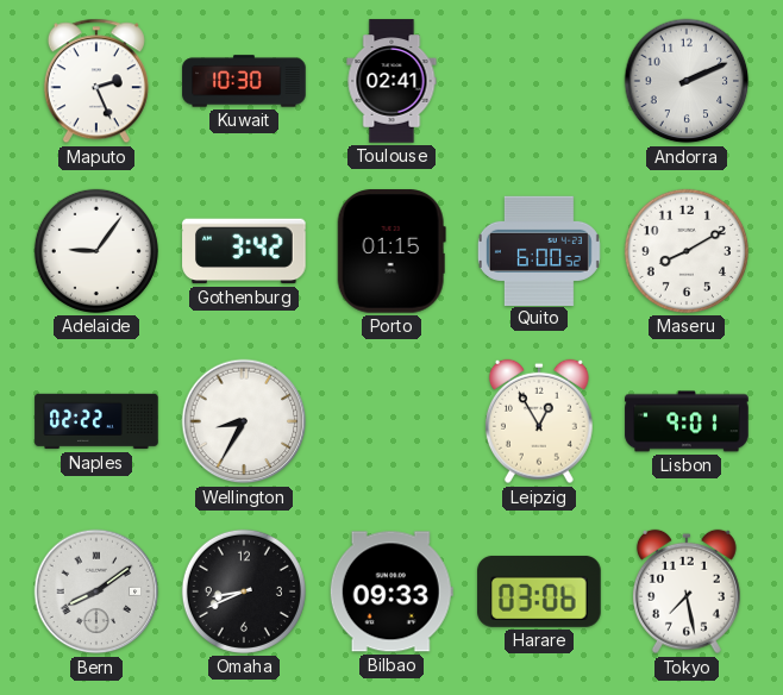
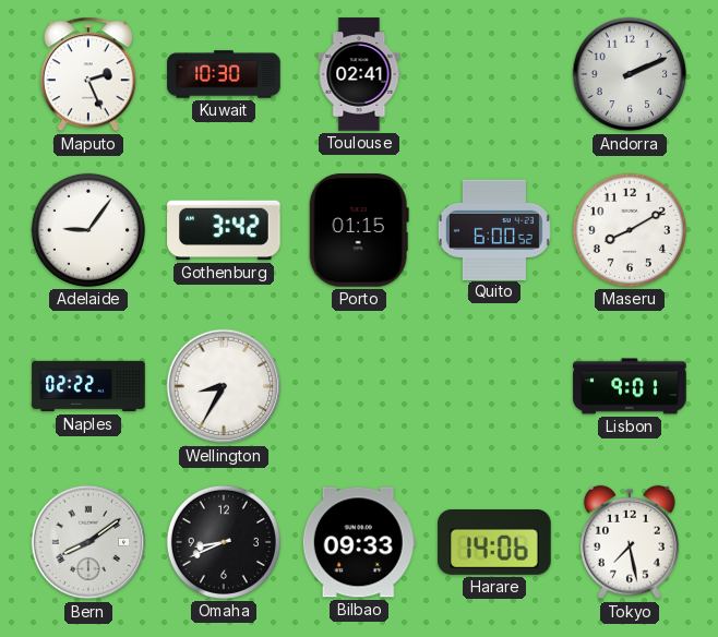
Leipzig: 12:55 -> none
Harare: 03:06 -> 14:06
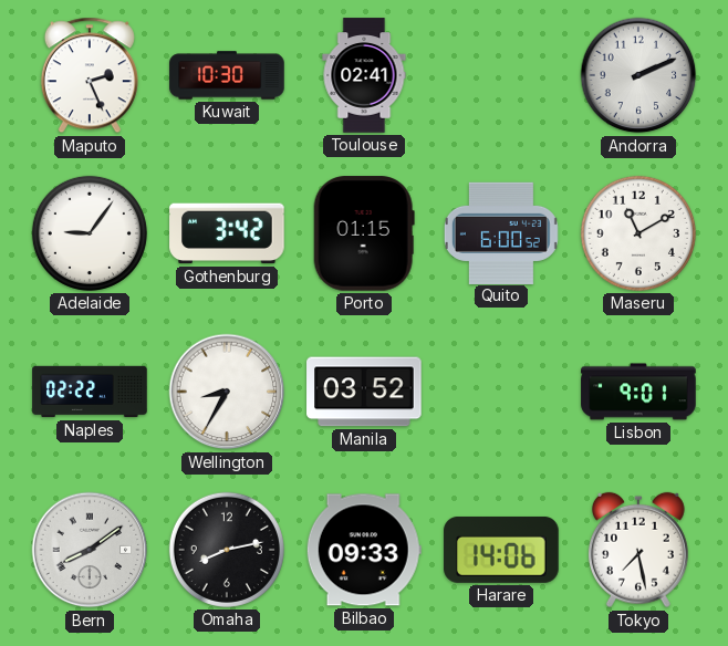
Maseru: 8:10 -> 11:10
Manila: none -> 03:52
Omaha: 8:41 -> 8:13
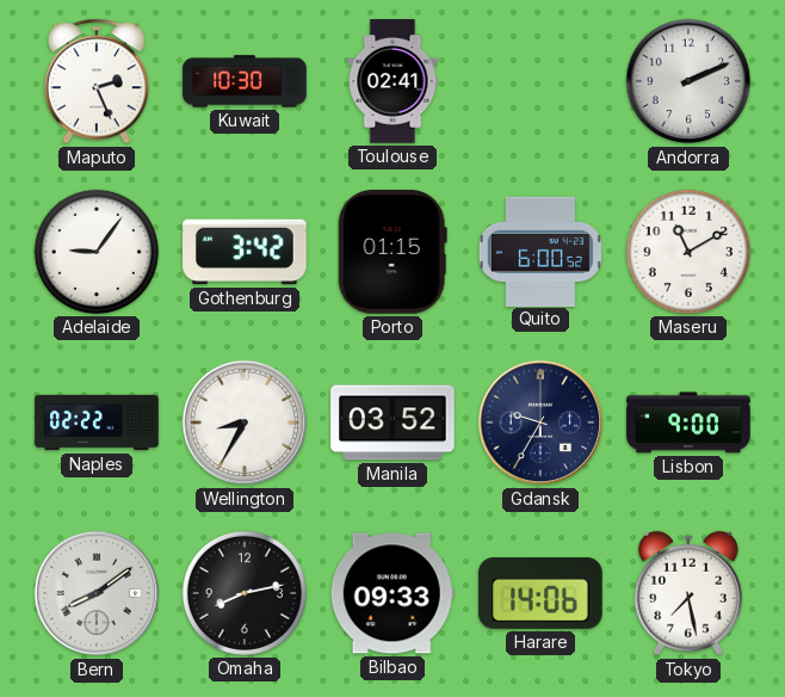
Gdansk: none -> 9:35
Lisbon: 9:01 -> 9:00
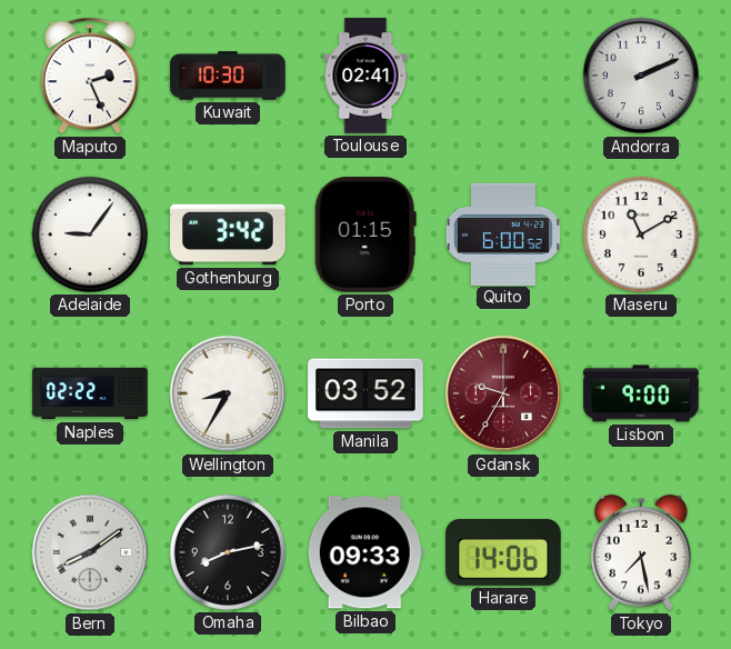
Gdansk dial: navy -> burgundy
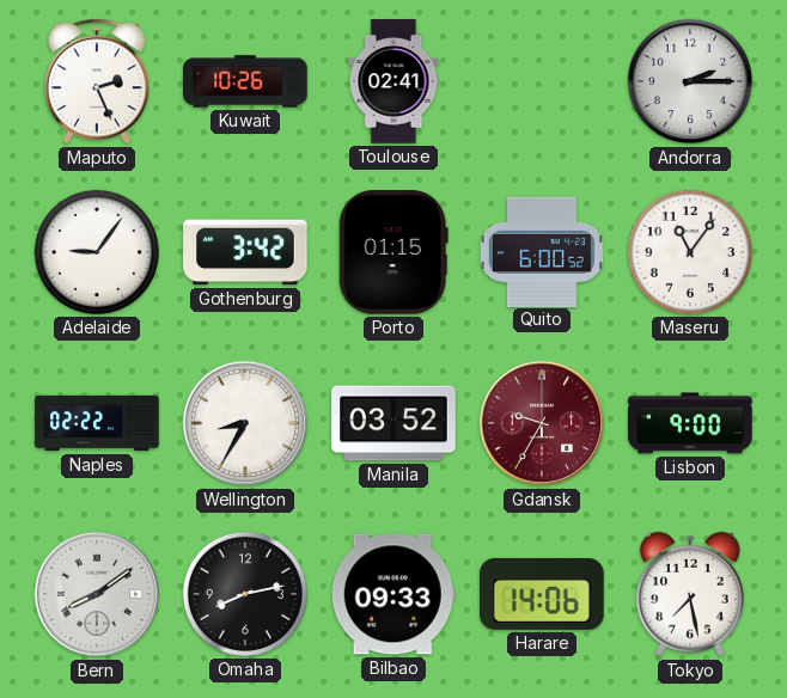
Kuwait: 10:30 -> 10:26
Andorra: 2:11 -> 2:15
Maseru: 11:10 -> 11:06
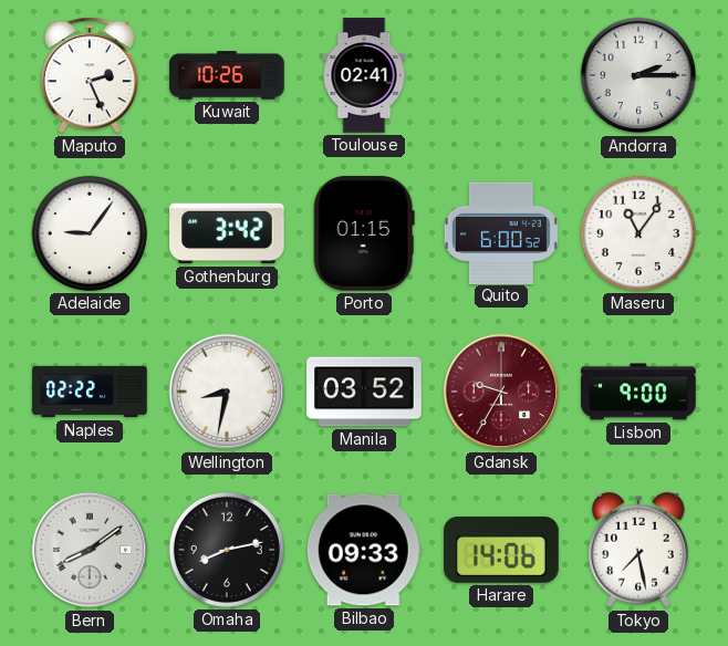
Wellington: 8:35 -> 8:32
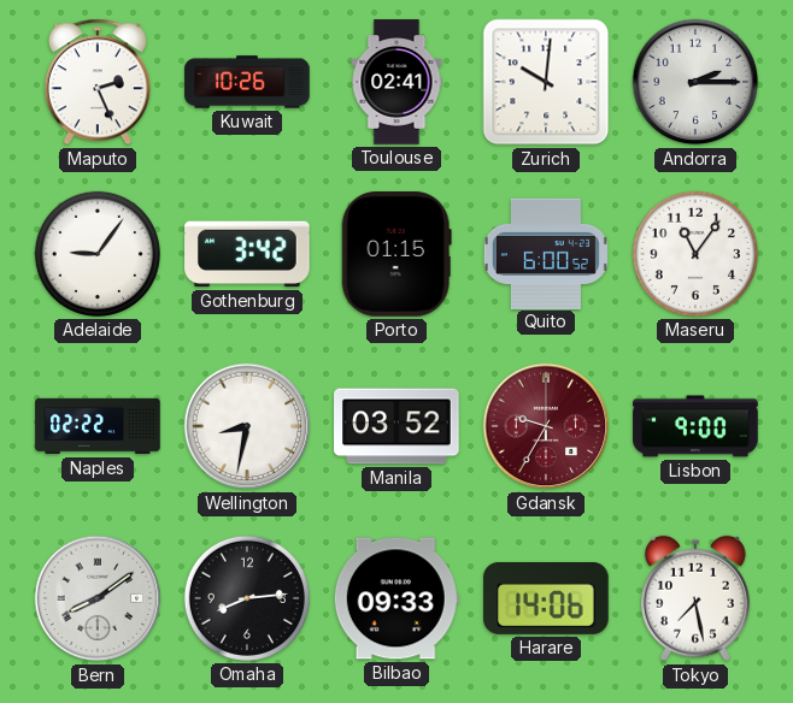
Zurich: none -> 10:01
Omaha: 8:13 -> 8:14
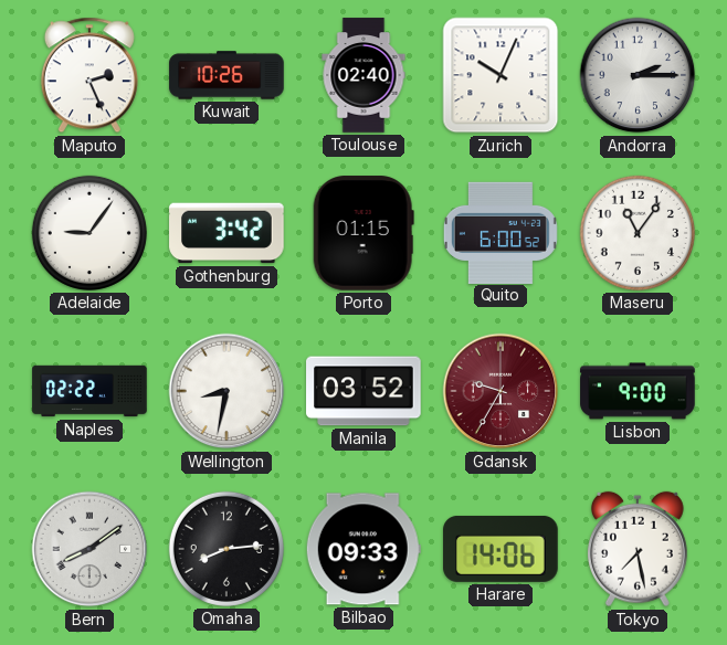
Toulouse: 02:41 -> 02:40
Zurich: 10:01 -> 10:04
